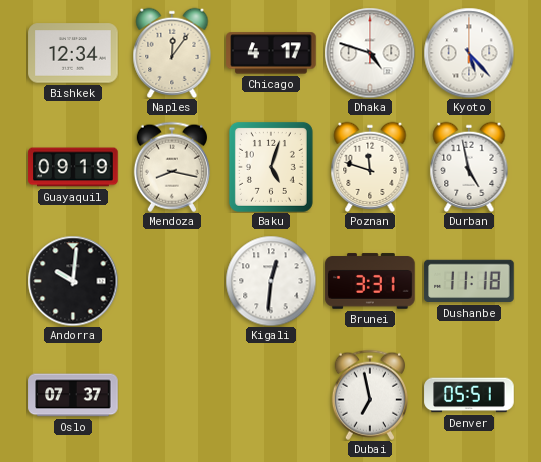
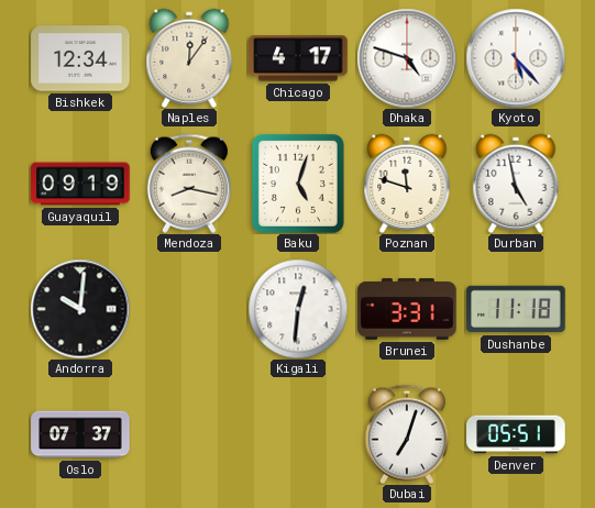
Dubai: 6:58 -> 7:03
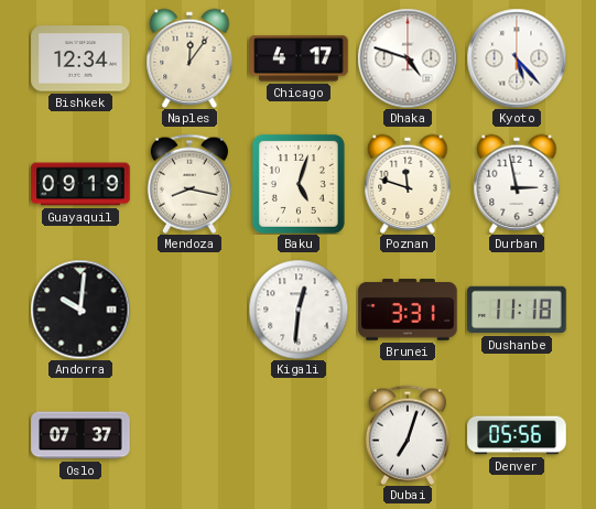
Durban: 4:58 -> 2:58
Denver: 05:51 -> 05:56
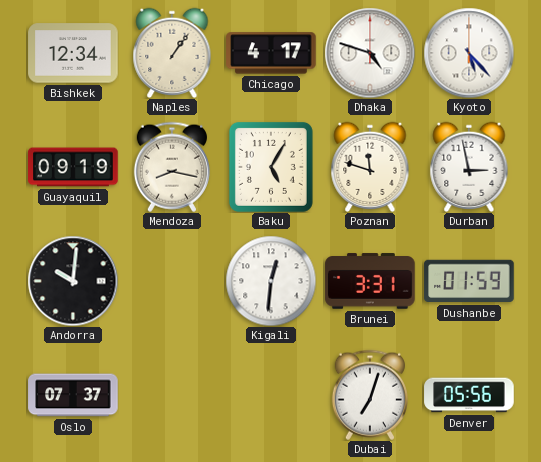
Naples: 12:06 -> 1:06
Baku: 5:03 -> 5:05
Dushanbe: 11:18 -> 01:59
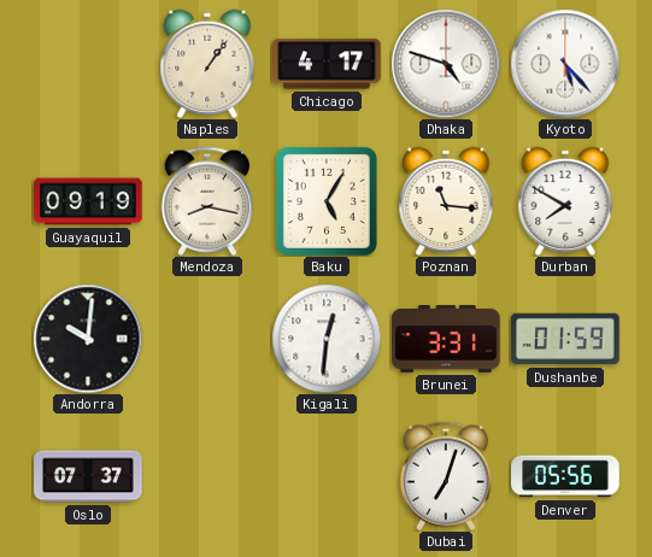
Bishkek: 12:34 -> none
Poznan: 11:48 -> 11:16
Durban: 2:58 -> 7:50
